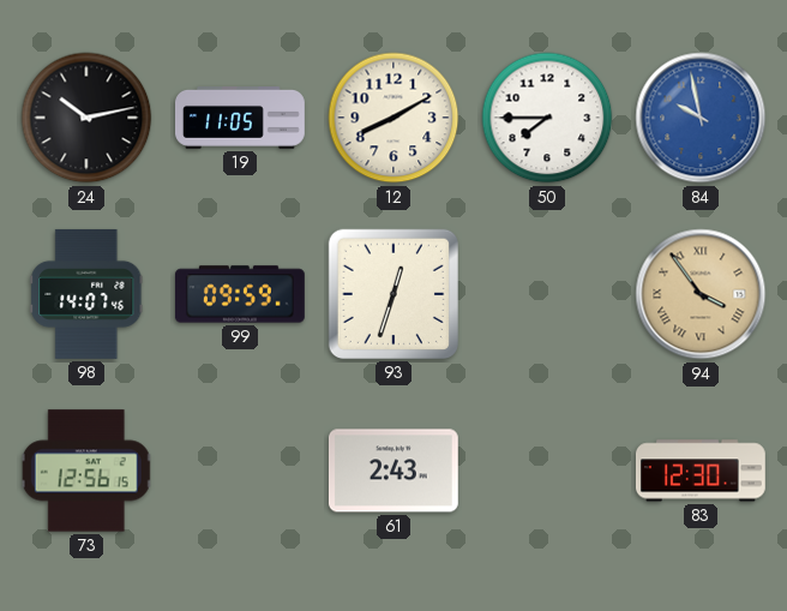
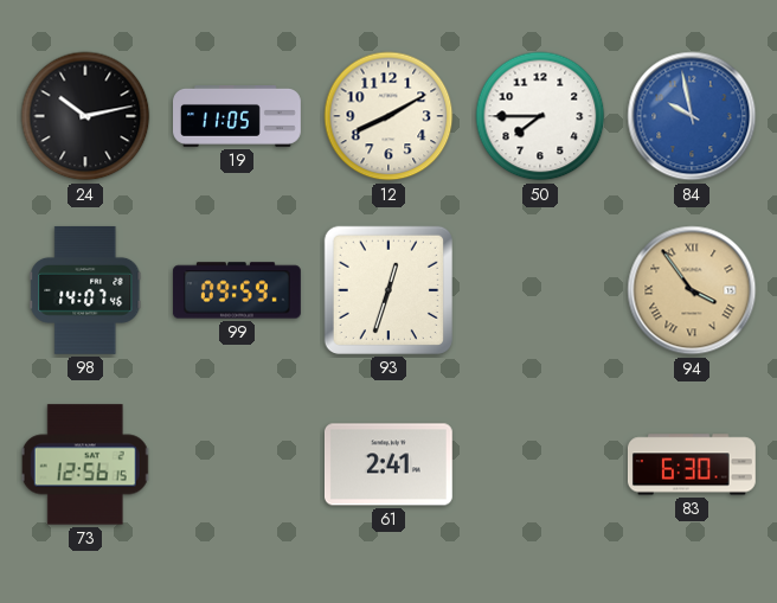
61: 2:43 -> 2:41
83: 12:30 -> 6:30
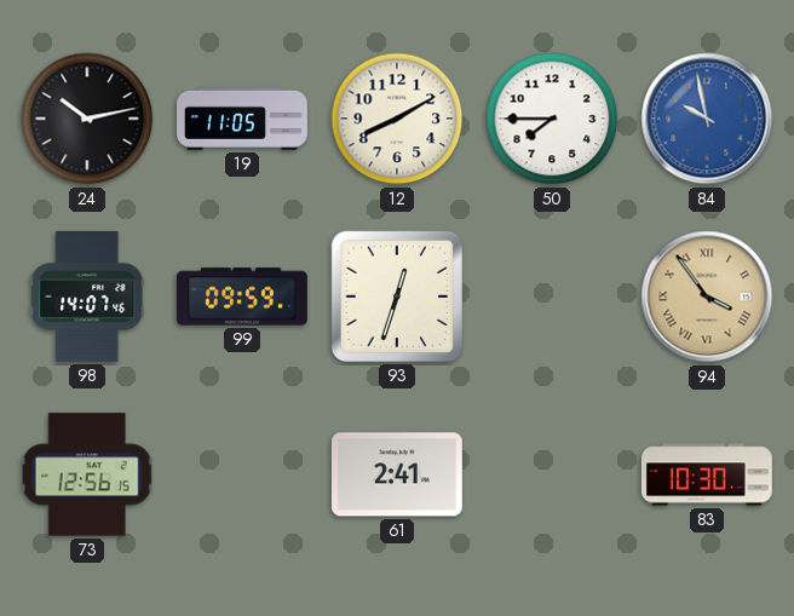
83: 6:30 -> 10:30
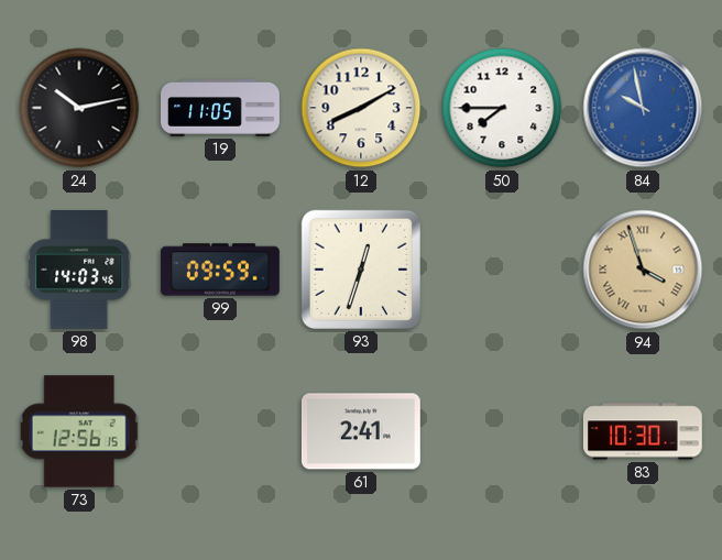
98: 14:07 -> 14:03
94: 3:54 -> 3:57
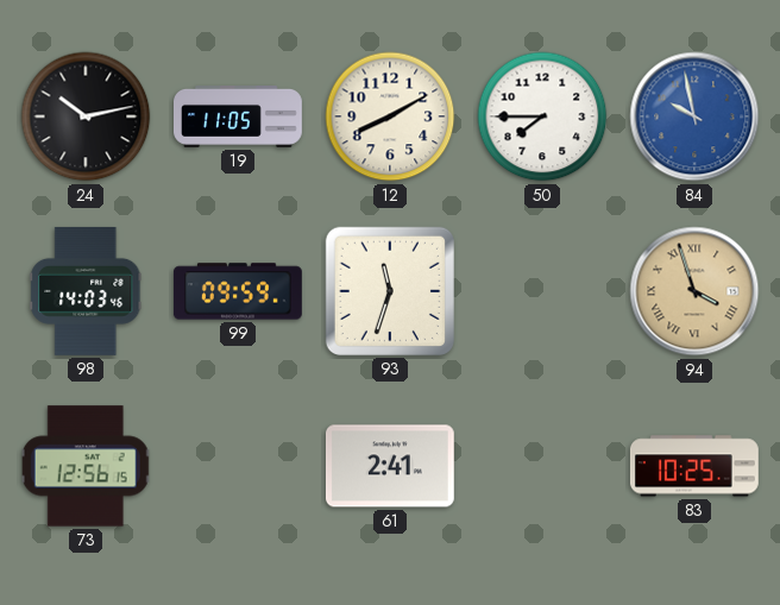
93: 12:33 -> 11:33
83: 10:30 -> 10:25
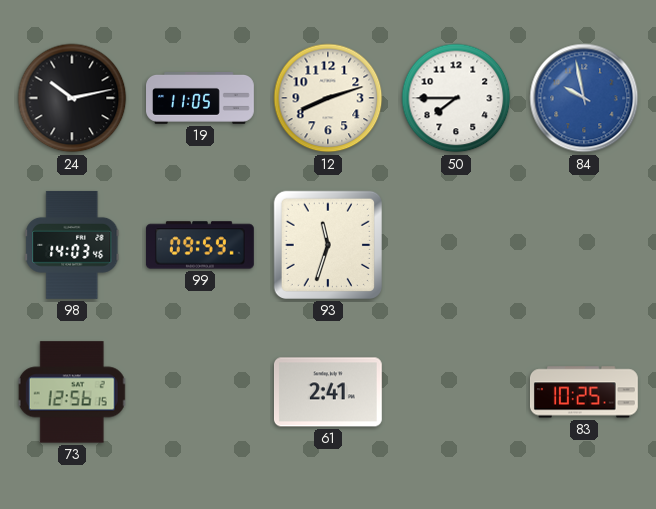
12: 8:10 -> 8:12
94: 3:57 -> none
